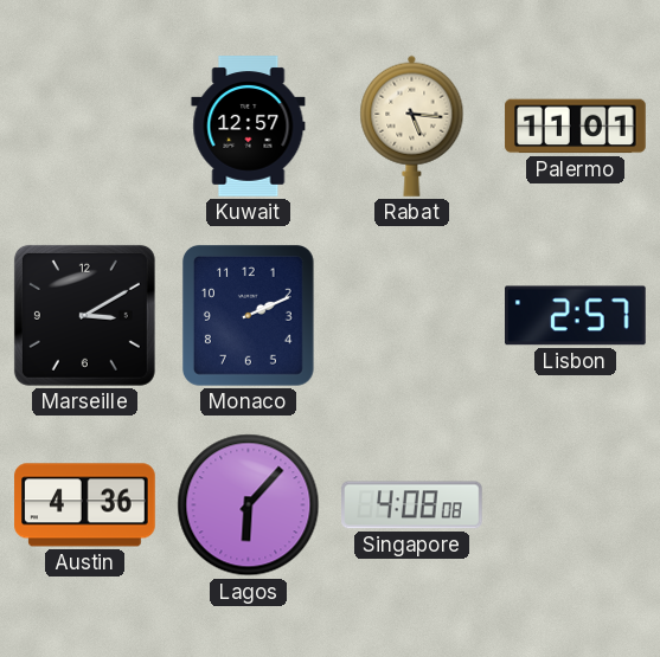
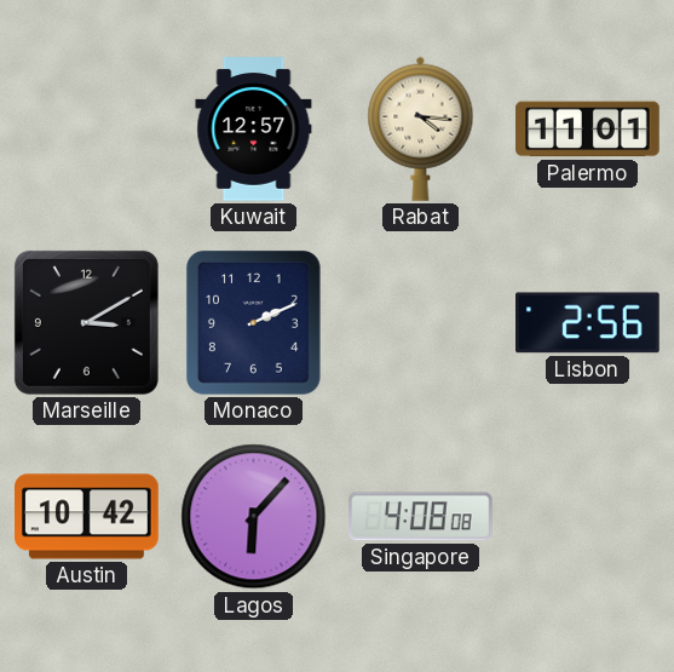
Rabat: 5:16 -> 4:16
Lisbon: 2:57 -> 2:56
Austin: 4:36 -> 10:42
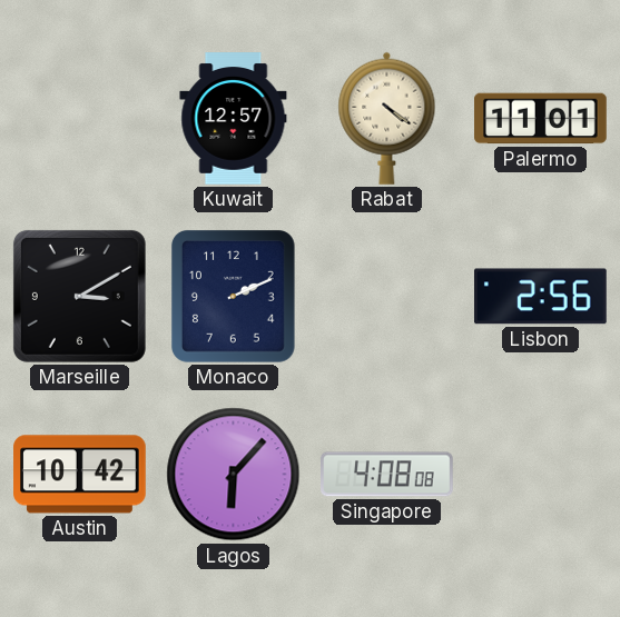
Rabat: 4:16 -> 4:21
